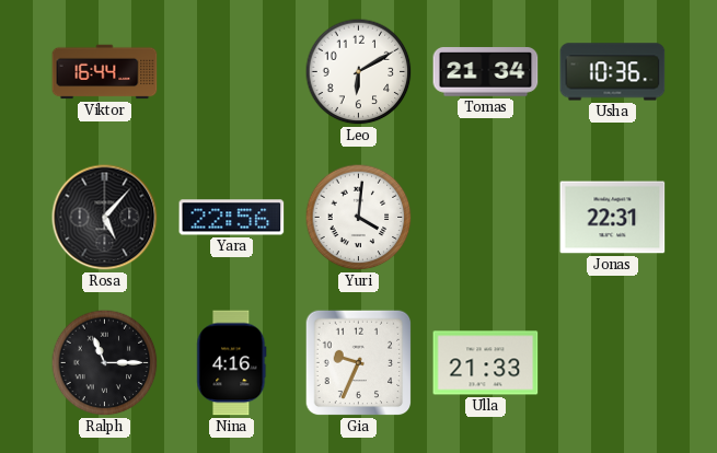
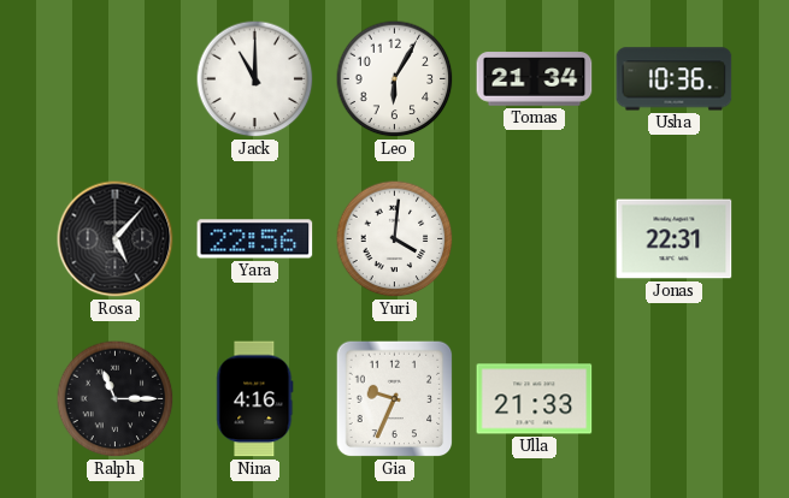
Viktor: 16:44 -> none
Jack: none -> 11:00
Leo: 6:10 -> 6:05
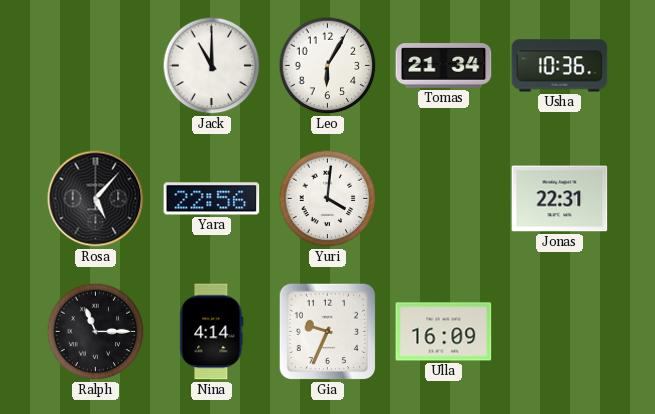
Nina: 4:16 -> 4:14
Ulla: 21:33 -> 16:09
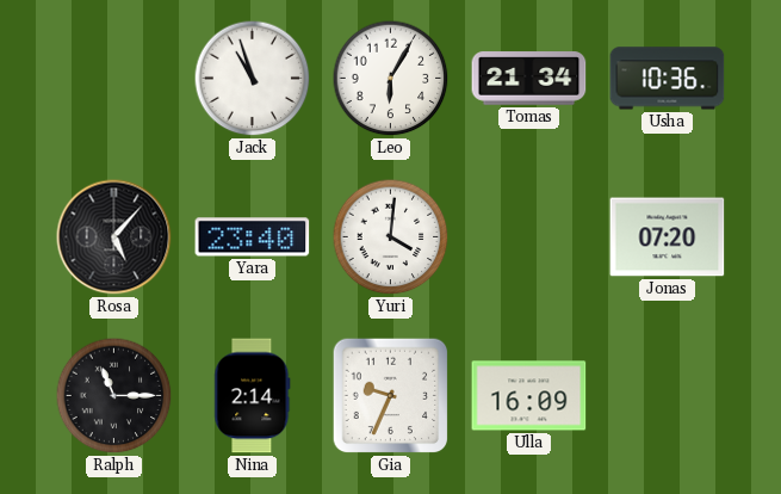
Jack: 11:00 -> 10:57
Yara: 22:56 -> 23:40
Jonas: 22:31 -> 07:20
Nina: 4:14 -> 2:14
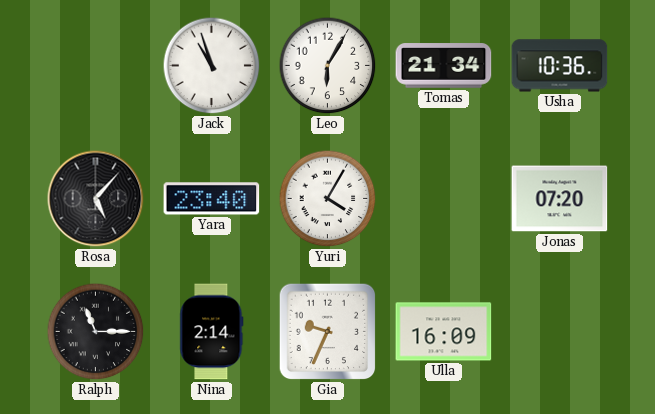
Yuri: 4:01 -> 4:05
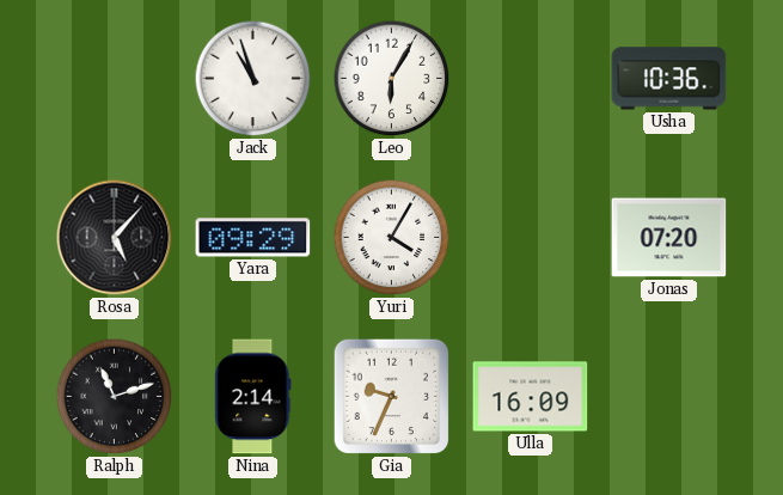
Tomas: 21:34 -> none
Yara: 23:40 -> 09:29
Ralph: 11:15 -> 11:12
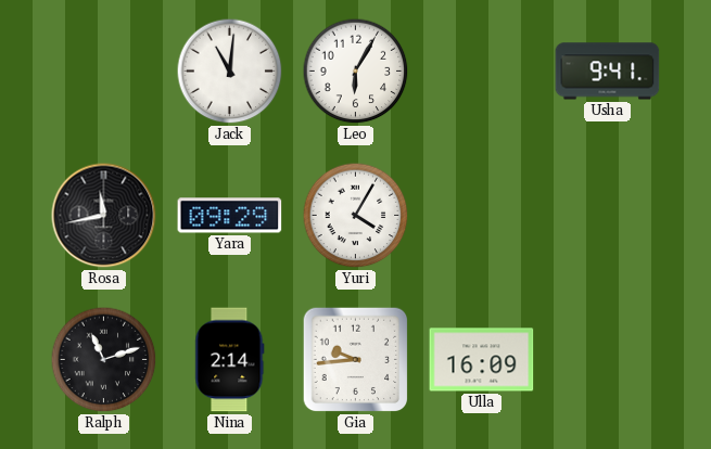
Jack: 10:57 -> 11:01
Usha: 10:36 -> 9:41
Rosa: 5:07 -> 11:43
Jonas: 07:20 -> none
Gia: 9:34 -> 9:44
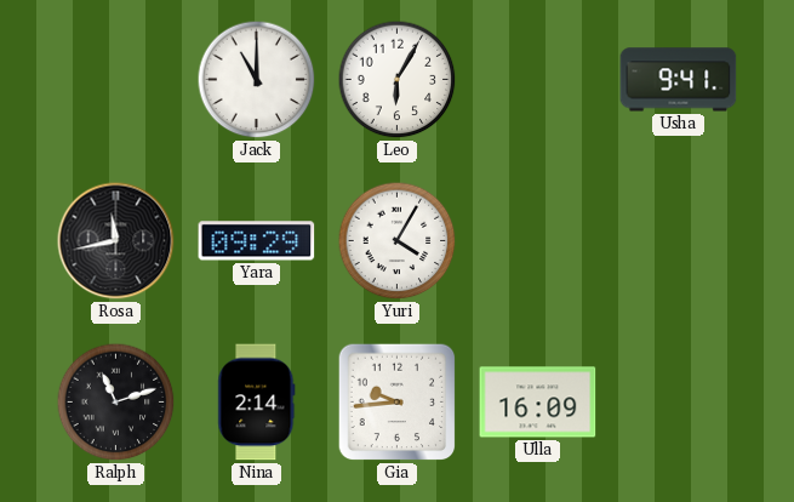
Jack: 11:01 -> 11:00
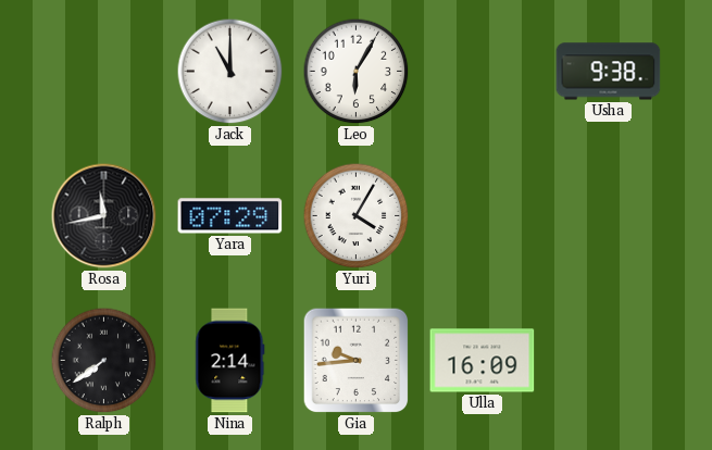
Usha: 9:41 -> 9:38
Yara: 09:29 -> 07:29
Ralph: 11:12 -> 7:39
